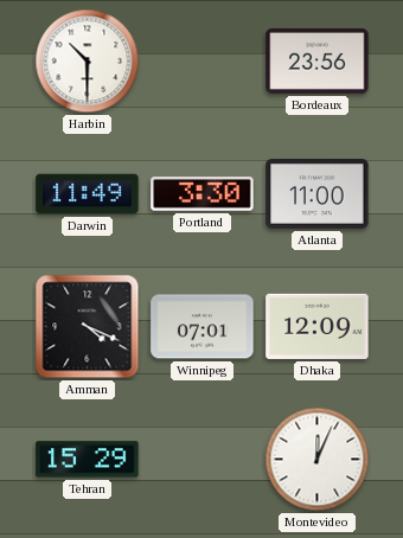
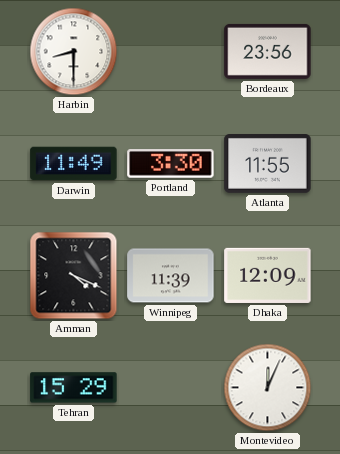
Harbin: 10:30 -> 8:30
Atlanta: 11:00 -> 11:55
Winnipeg: 07:01 -> 11:39
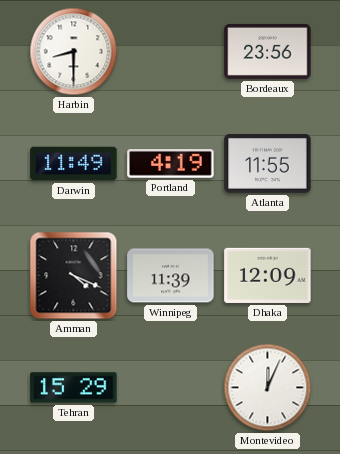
Portland: 3:30 -> 4:19
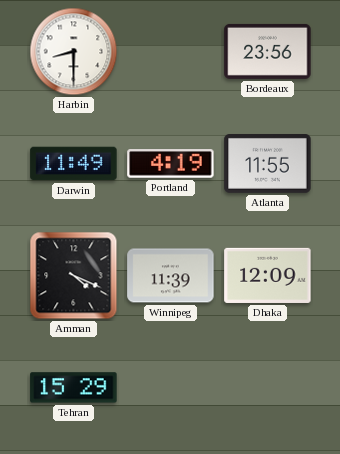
Montevideo: 12:04 -> none
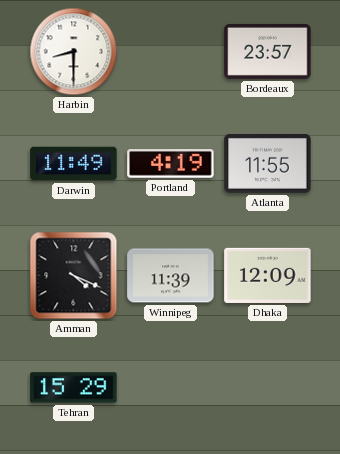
Bordeaux: 23:56 -> 23:57
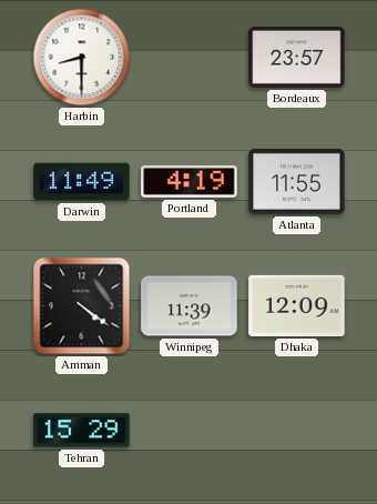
Amman: 4:19 -> 4:21
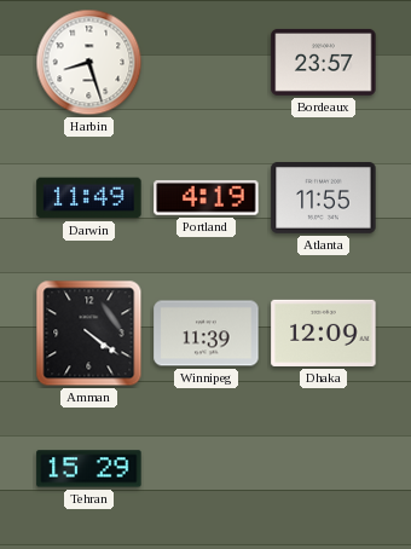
Harbin: 8:30 -> 8:27
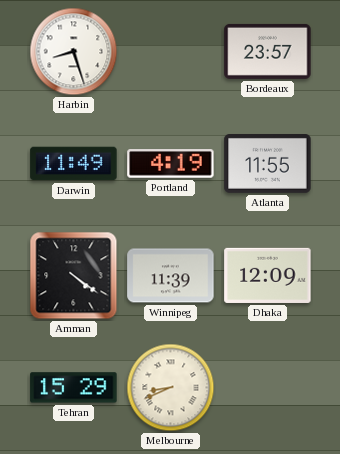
Melbourne: none -> 8:41
